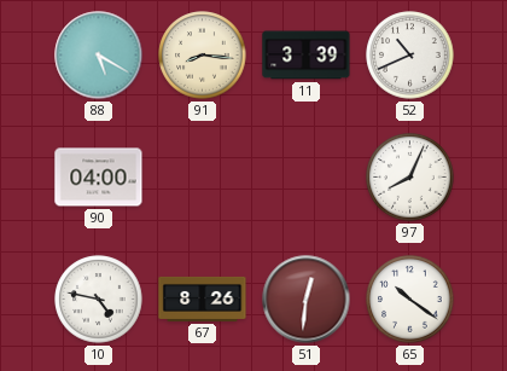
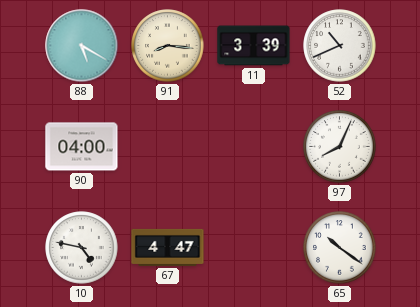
67: 8:26 -> 4:47
51: 12:31 -> none
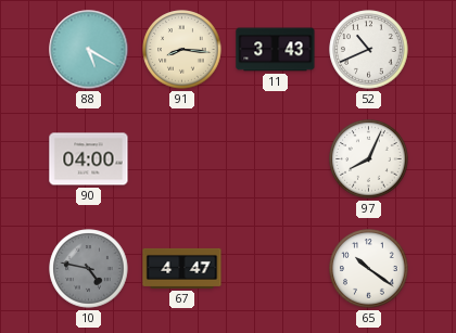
11: 3:39 -> 3:43
10 dial: white -> grey
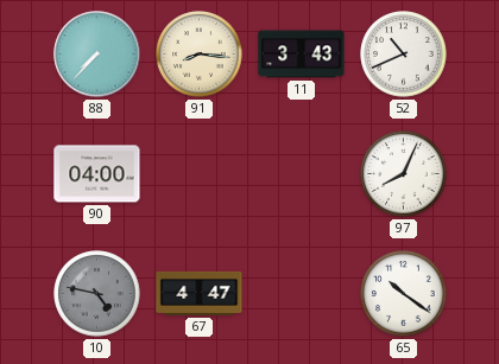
88: 5:20 -> 7:37
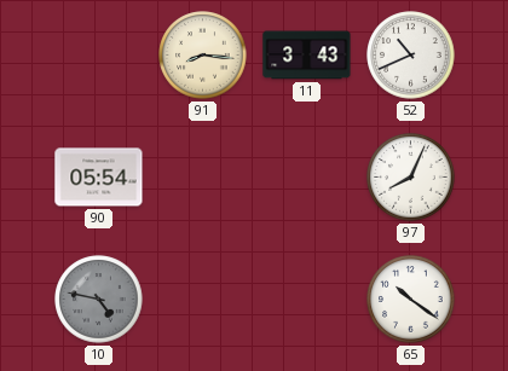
88: 7:37 -> none
90: 04:00 -> 05:54
67: 4:47 -> none
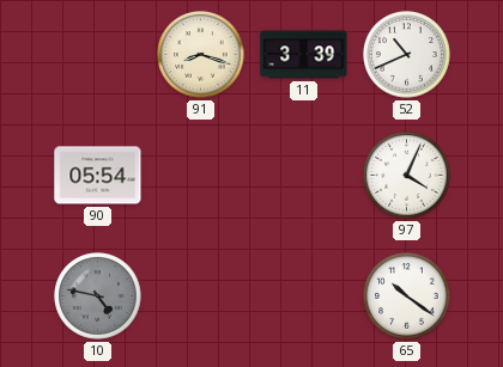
91: 8:16 -> 8:18
11: 3:43 -> 3:39
97: 8:04 -> 4:04
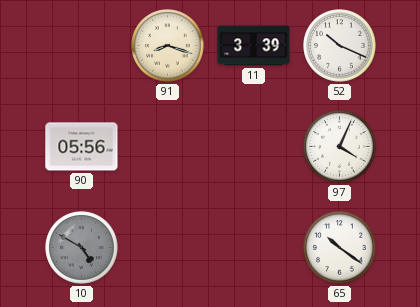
52: 10:41 -> 10:19
90: 05:54 -> 05:56
10: 4:47 -> 4:50
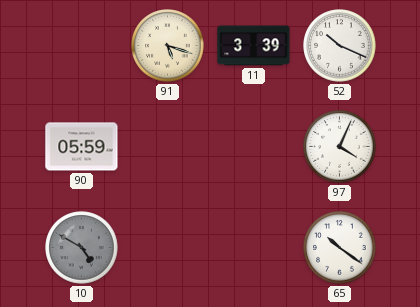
91: 8:18 -> 5:18
90: 05:56 -> 05:59
